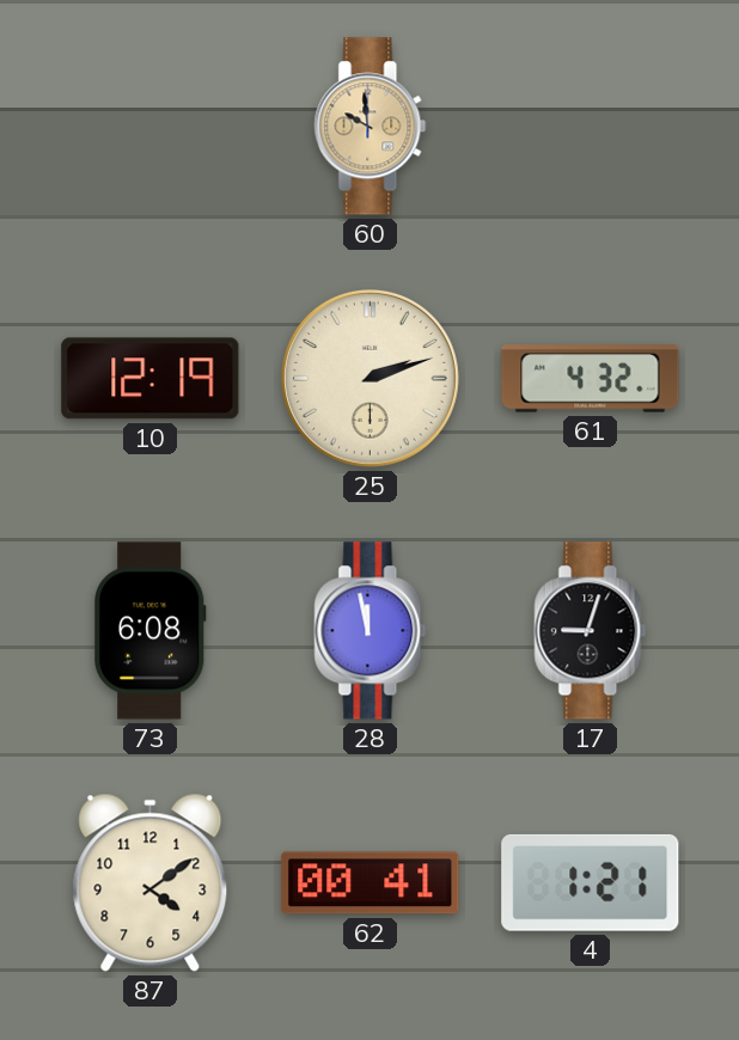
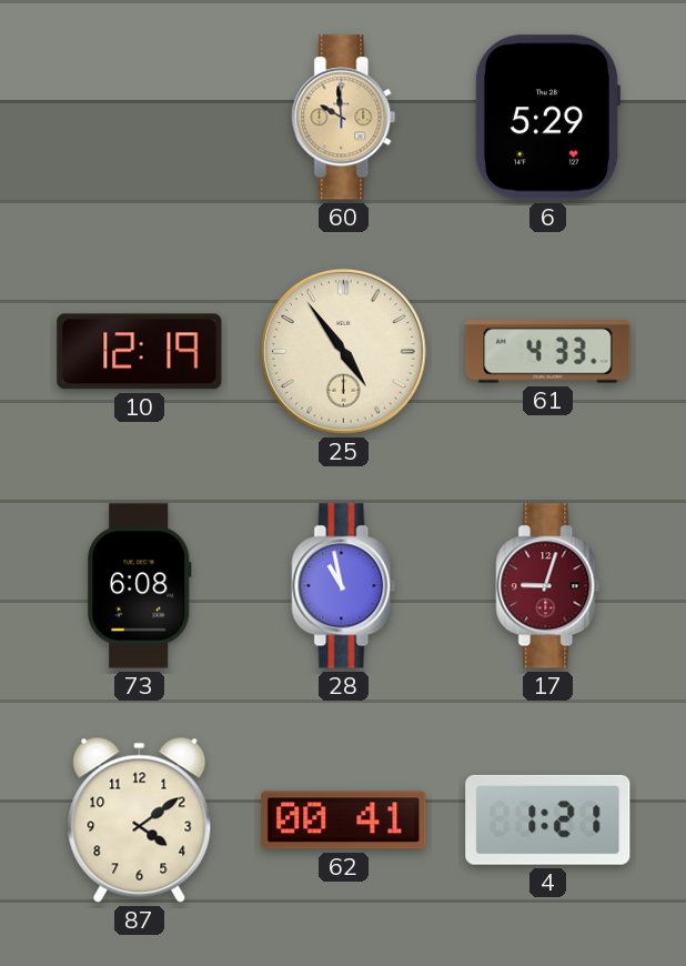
6: none -> 5:29
25: 2:12 -> 4:54
61: 4:32 -> 4:33
28: 11:58 -> 10:58
17 dial: black -> burgundy
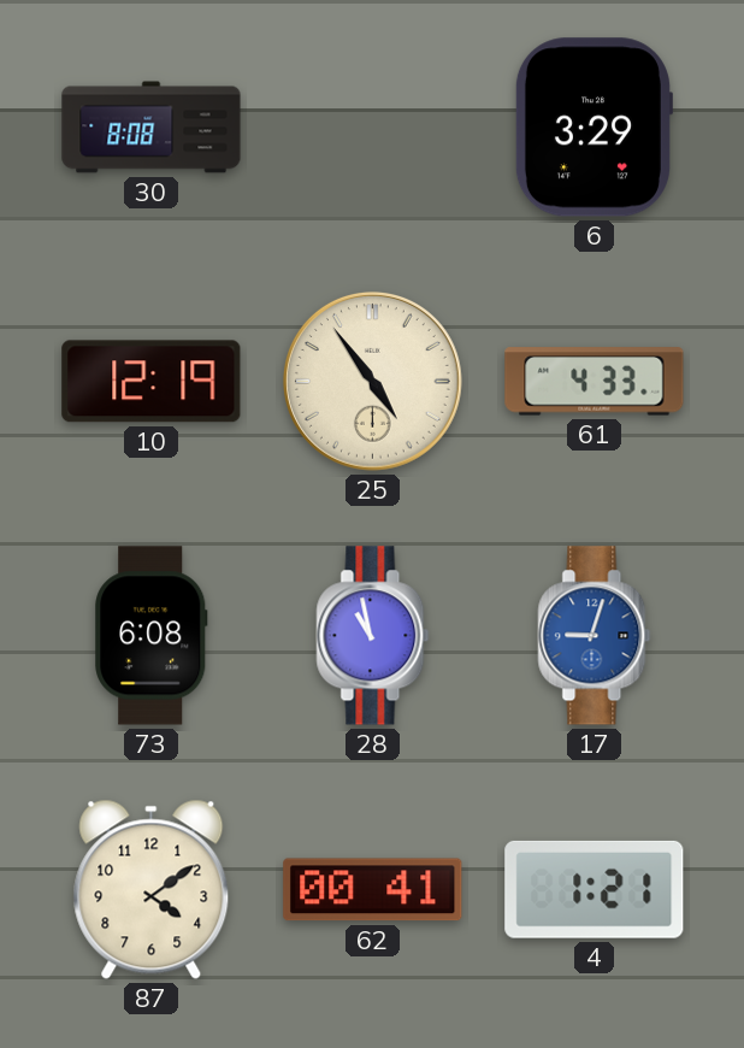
30: none -> 8:08
60: 9:59 -> none
6: 5:29 -> 3:29
17 dial: burgundy -> blue
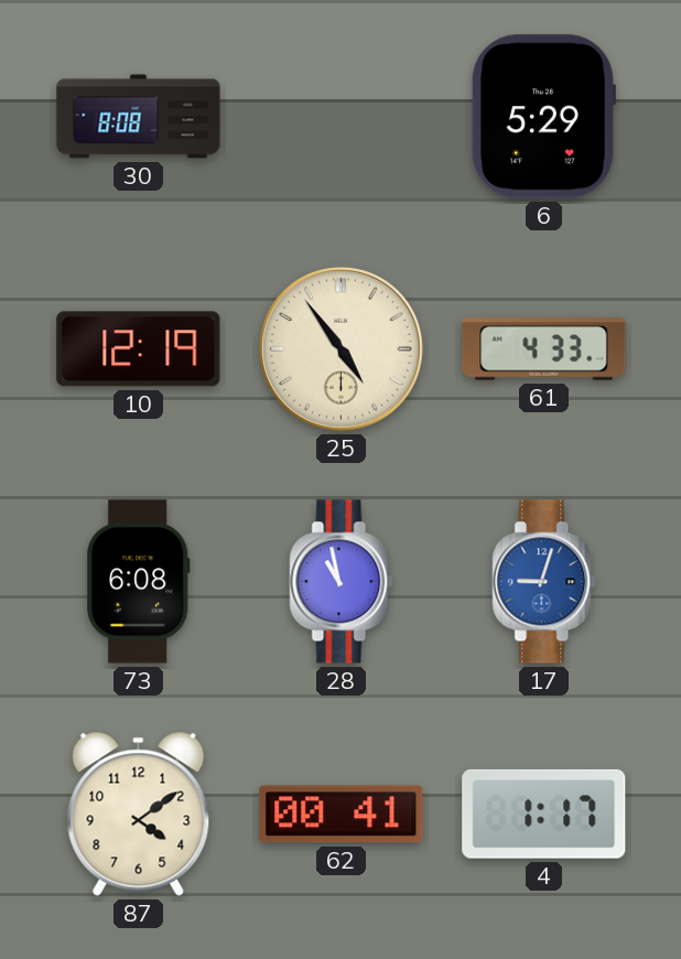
6: 3:29 -> 5:29
4: 1:21 -> 1:17
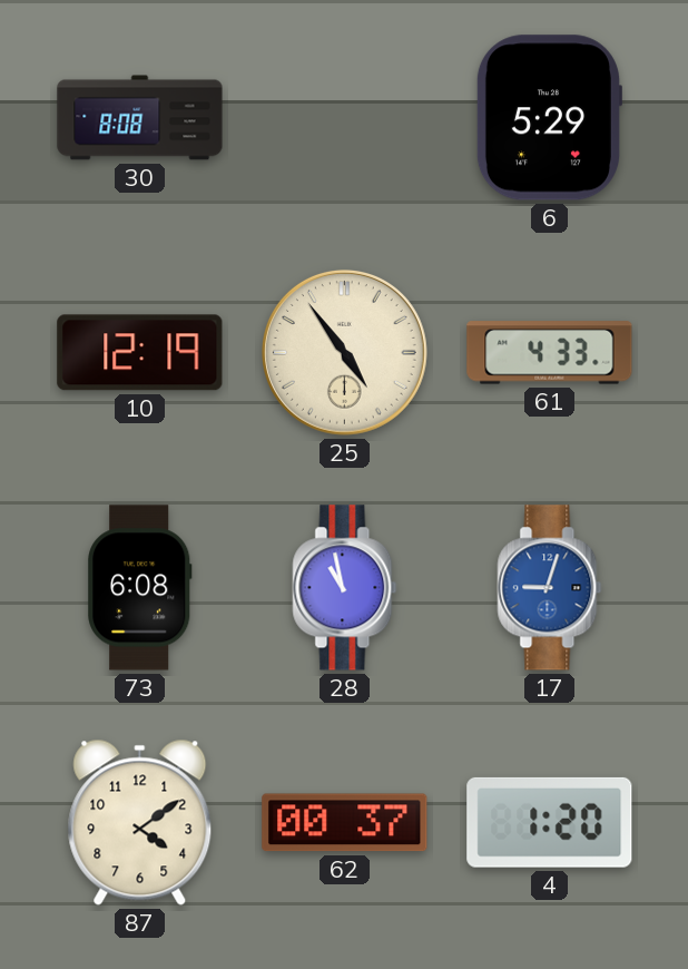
62: 00:41 -> 00:37
4: 1:17 -> 1:20
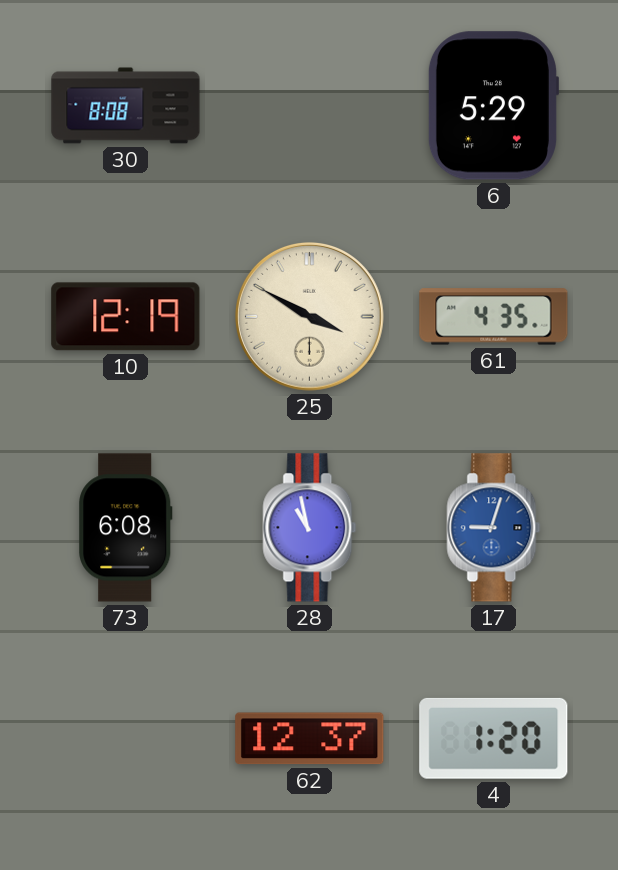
25: 4:54 -> 3:50
61: 4:33 -> 4:35
87: 4:09 -> none
62: 00:37 -> 12:37
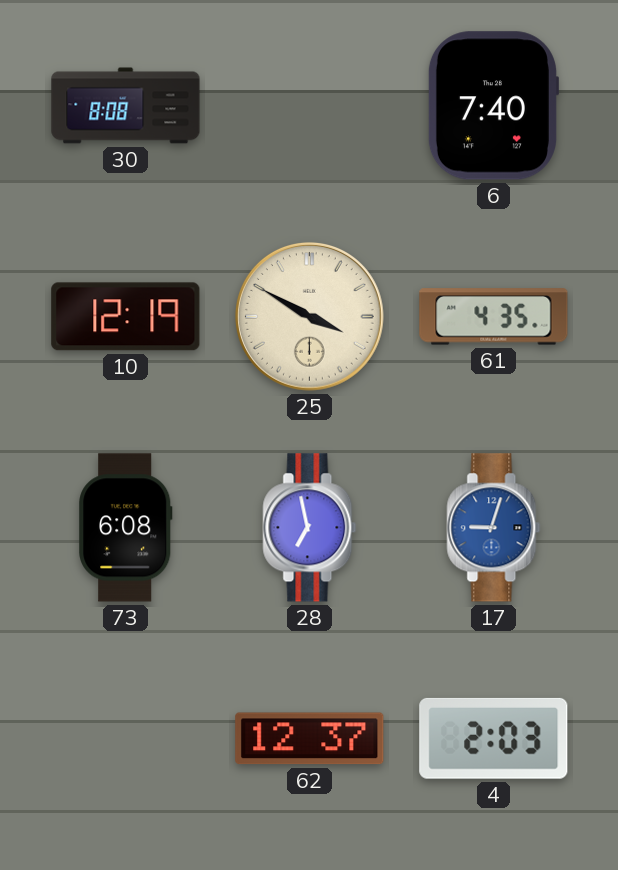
6: 5:29 -> 7:40
28: 10:58 -> 6:58
4: 1:20 -> 2:03
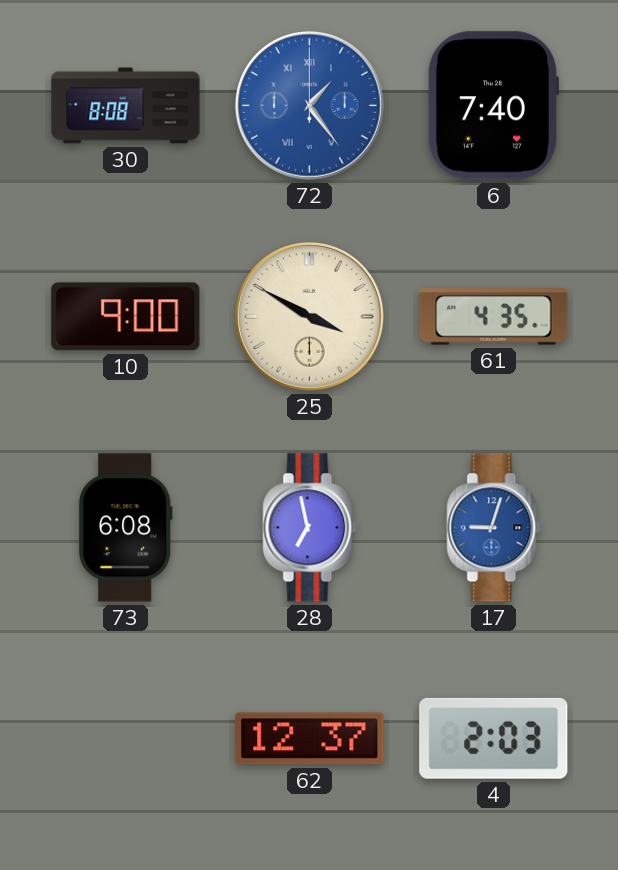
72: none -> 1:24
10: 12:19 -> 9:00
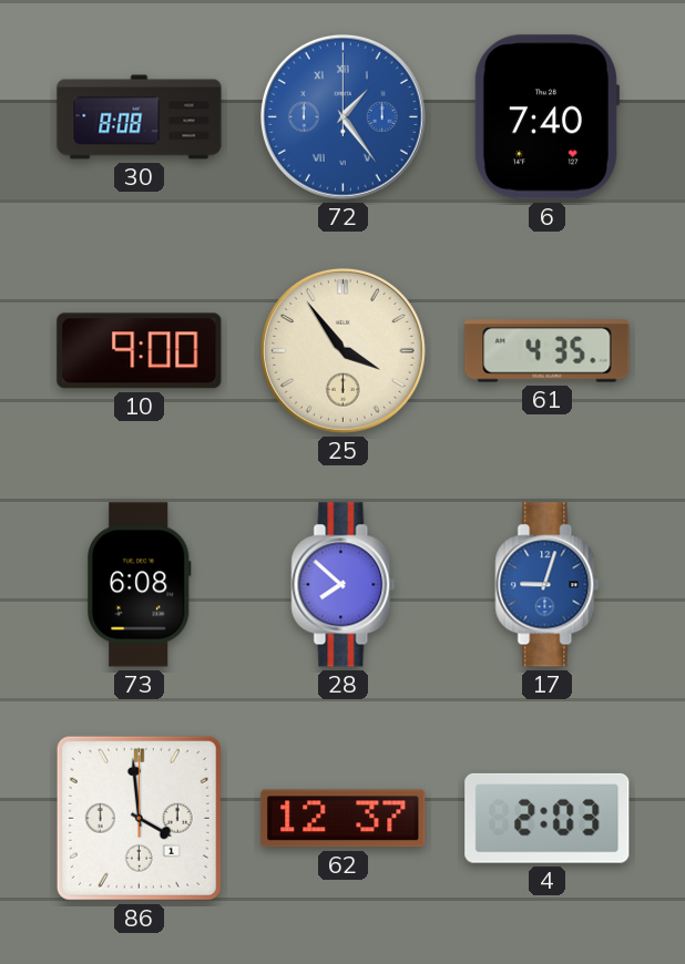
25: 3:50 -> 3:54
28: 6:58 -> 7:52
86: none -> 3:59
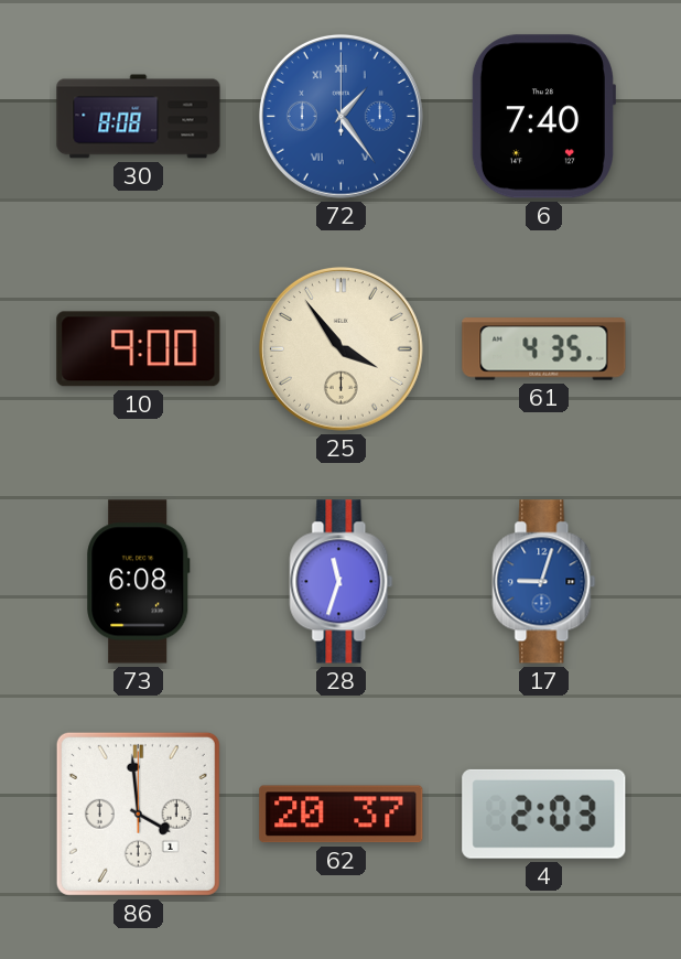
28: 7:52 -> 11:33
62: 12:37 -> 20:37
